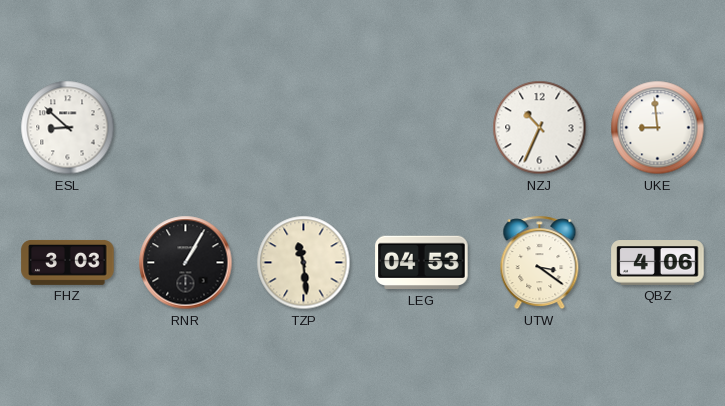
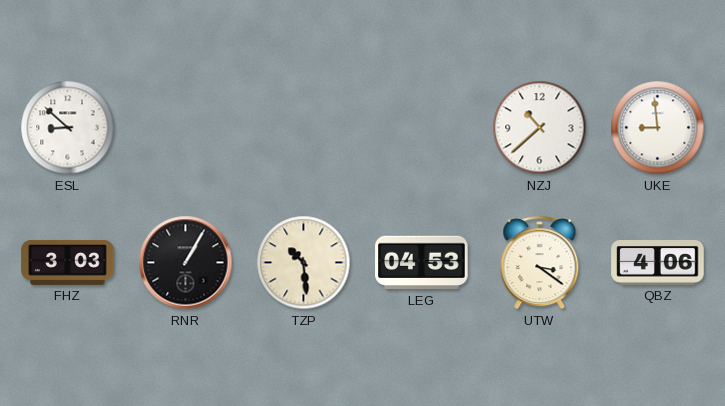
NZJ: 10:34 -> 10:38
TZP: 11:29 -> 10:29
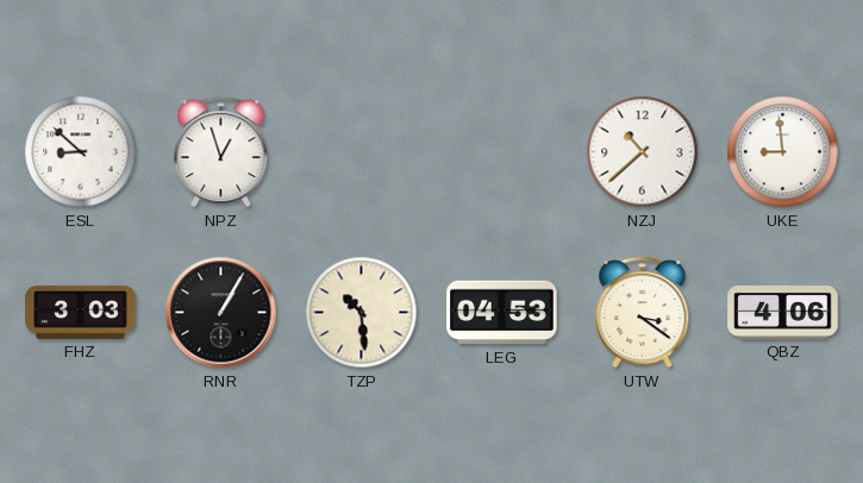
NPZ: none -> 12:57
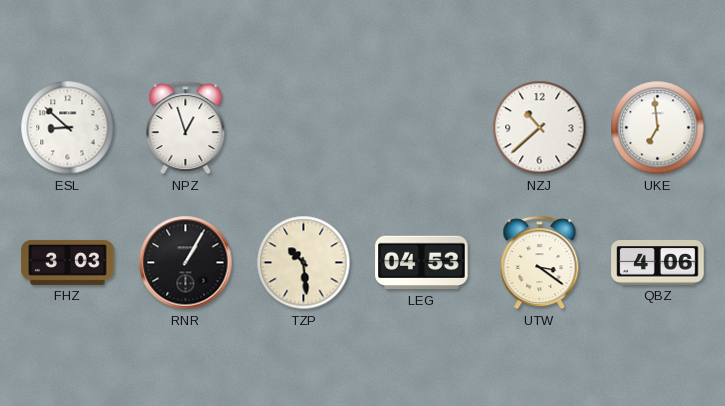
UKE: 8:59 -> 6:59
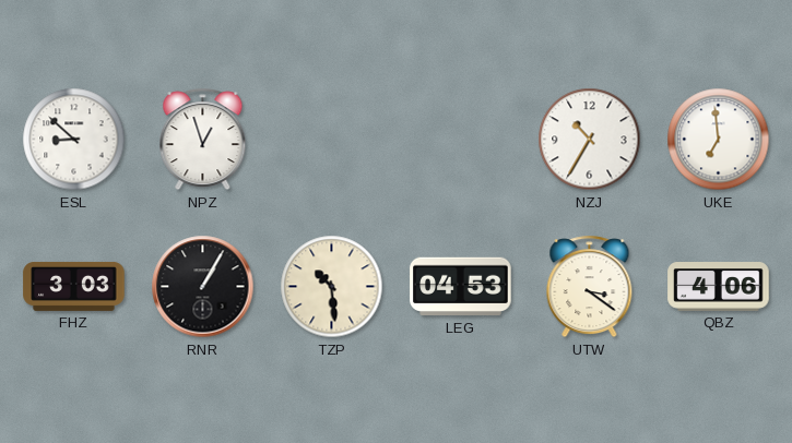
NZJ: 10:38 -> 10:35
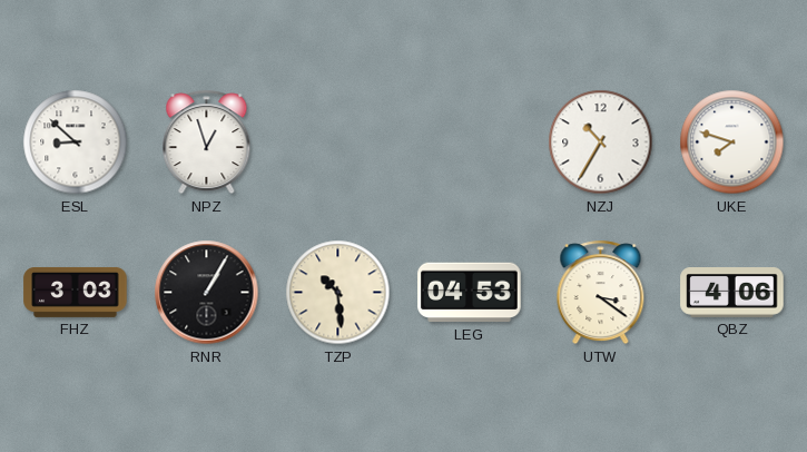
UKE: 6:59 -> 7:48
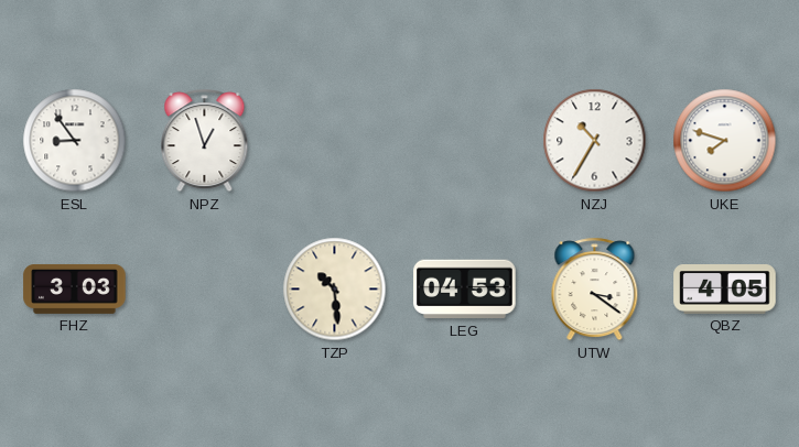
ESL: 8:52 -> 8:54
RNR: 1:05 -> none
QBZ: 4:06 -> 4:05
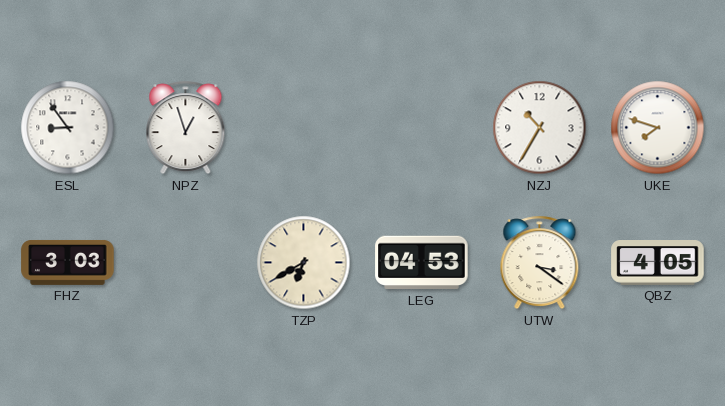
TZP: 10:29 -> 6:40
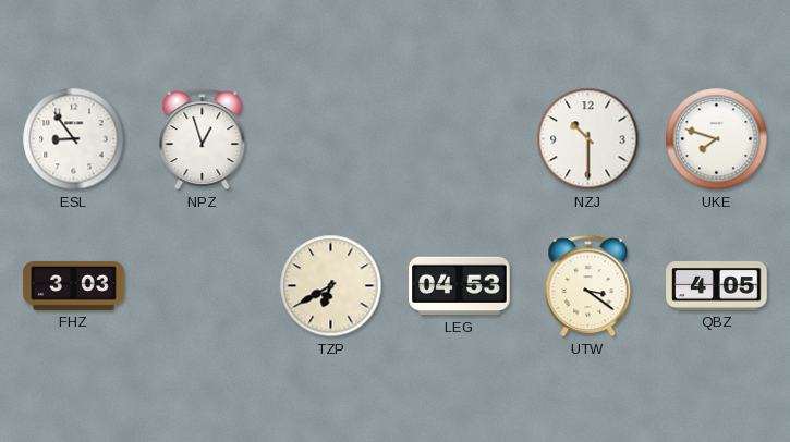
NZJ: 10:35 -> 10:30
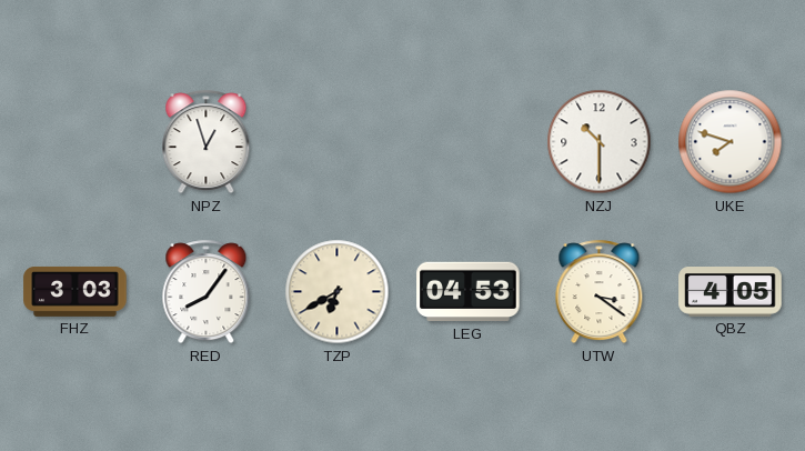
ESL: 8:54 -> none
RED: none -> 8:06
